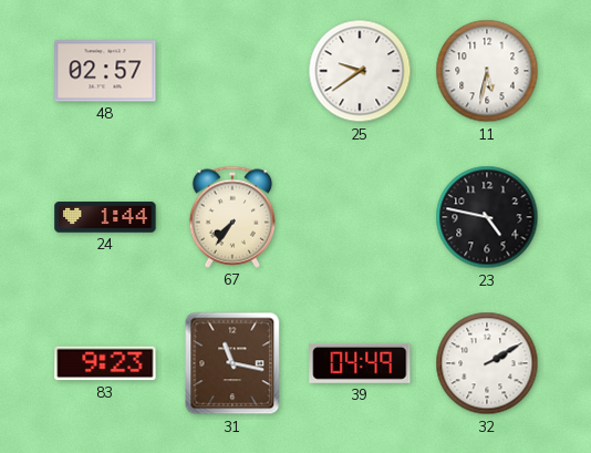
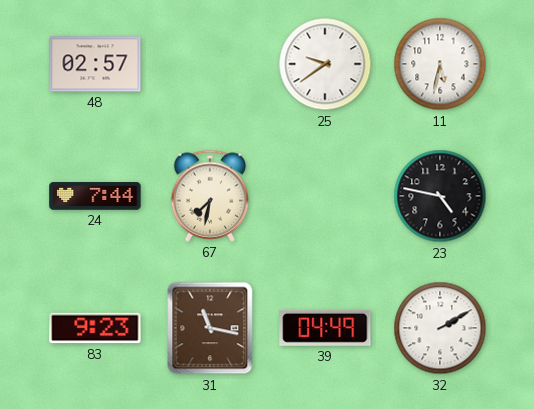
24: 1:44 -> 7:44
67: 7:36 -> 7:32
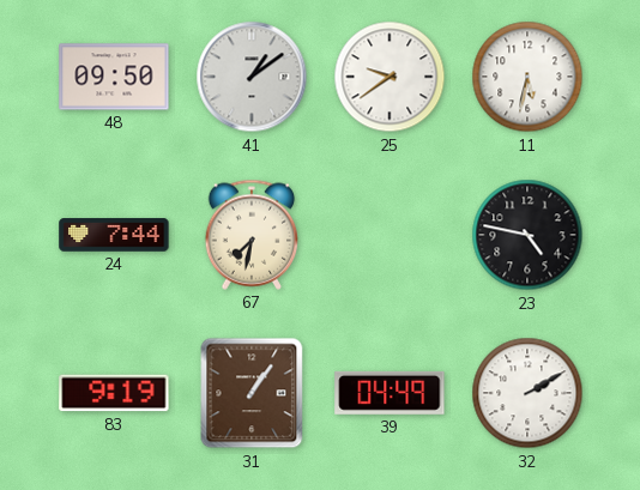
48: 02:57 -> 09:50
41: none -> 1:09
83: 9:23 -> 9:19
31: 11:17 -> 1:06
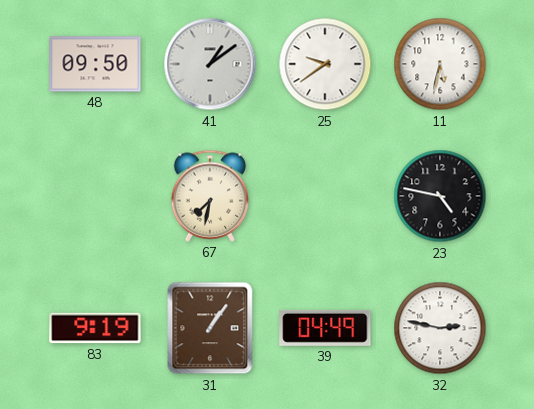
24: 7:44 -> none
32: 2:10 -> 2:47
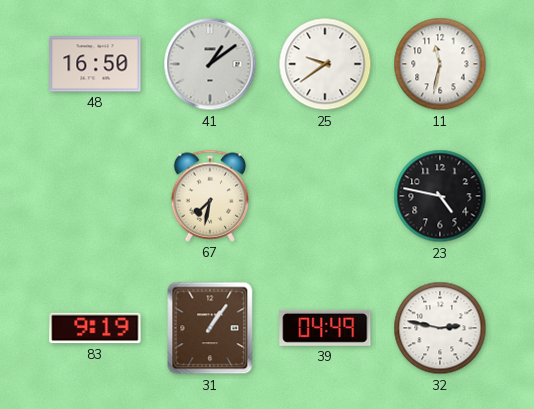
48: 09:50 -> 16:50
11: 5:32 -> 11:32
